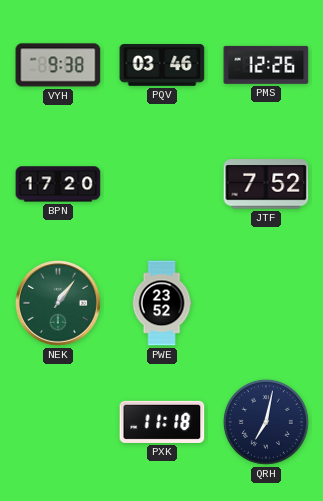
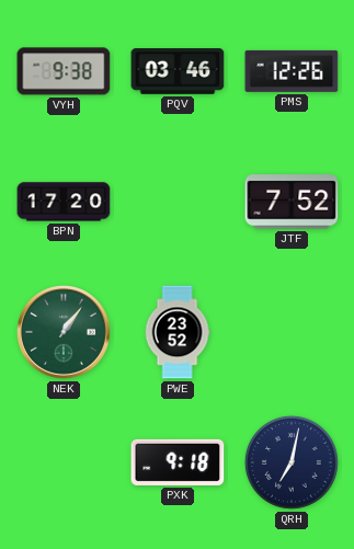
PXK: 11:18 -> 9:18
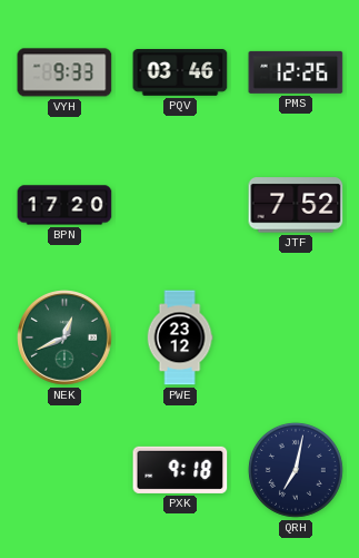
VYH: 9:38 -> 9:33
NEK: 1:06 -> 12:41
PWE: 23:52 -> 23:12
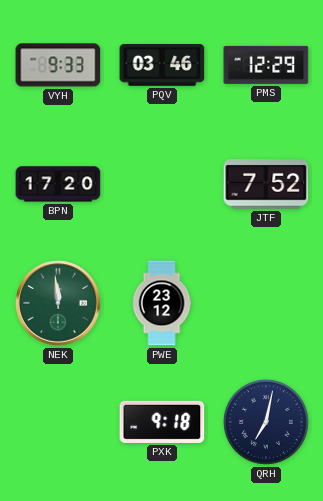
PMS: 12:26 -> 12:29
NEK: 12:41 -> 11:59
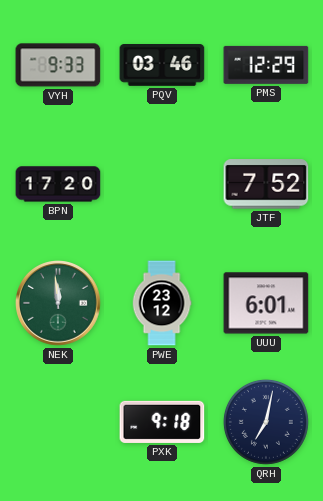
UUU: none -> 6:01
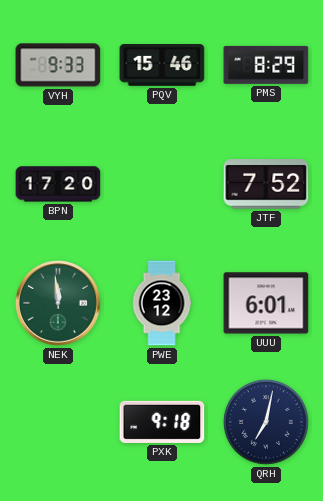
PQV: 03:46 -> 15:46
PMS: 12:29 -> 8:29
